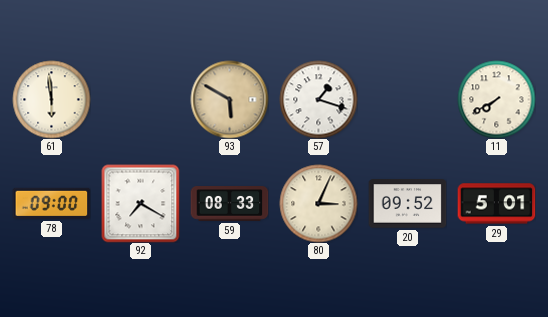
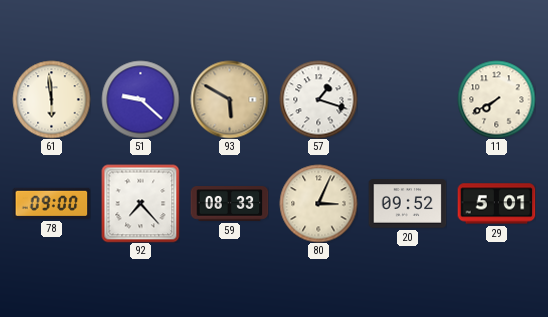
51: none -> 9:22
92: 7:20 -> 7:23
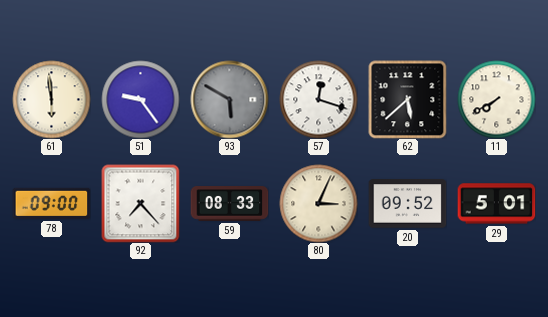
51: 9:22 -> 9:24
93 dial: champagne -> grey
57: 1:18 -> 12:18
62: none -> 5:38
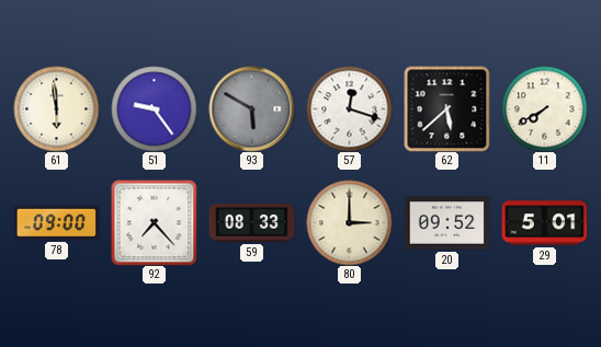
80: 3:04 -> 3:00
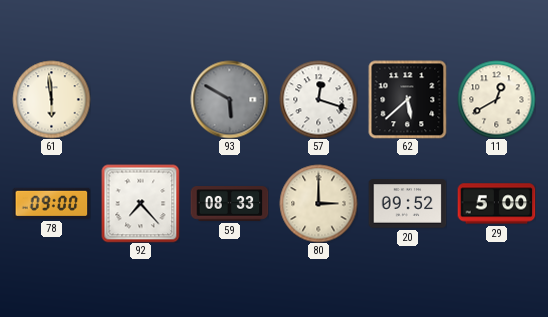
51: 9:24 -> none
11: 7:40 -> 12:40
29: 5:01 -> 5:00
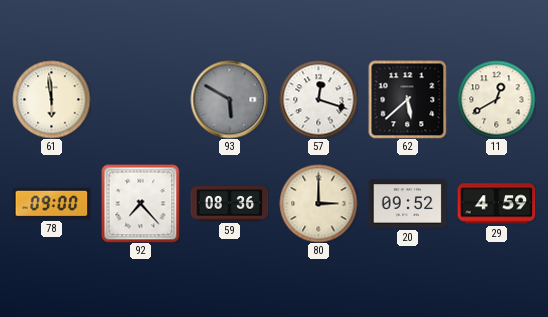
59: 08:33 -> 08:36
29: 5:00 -> 4:59
